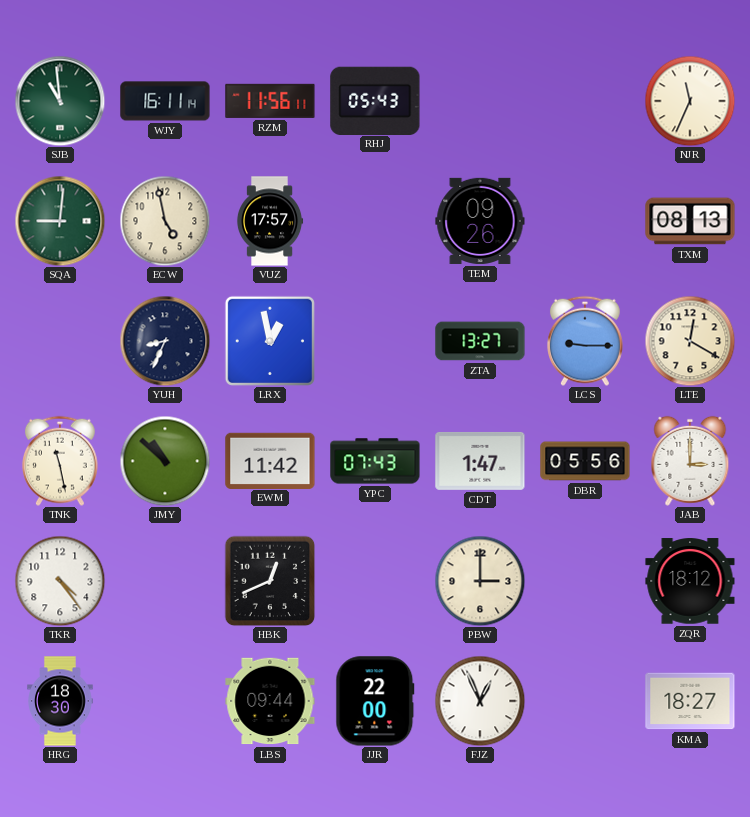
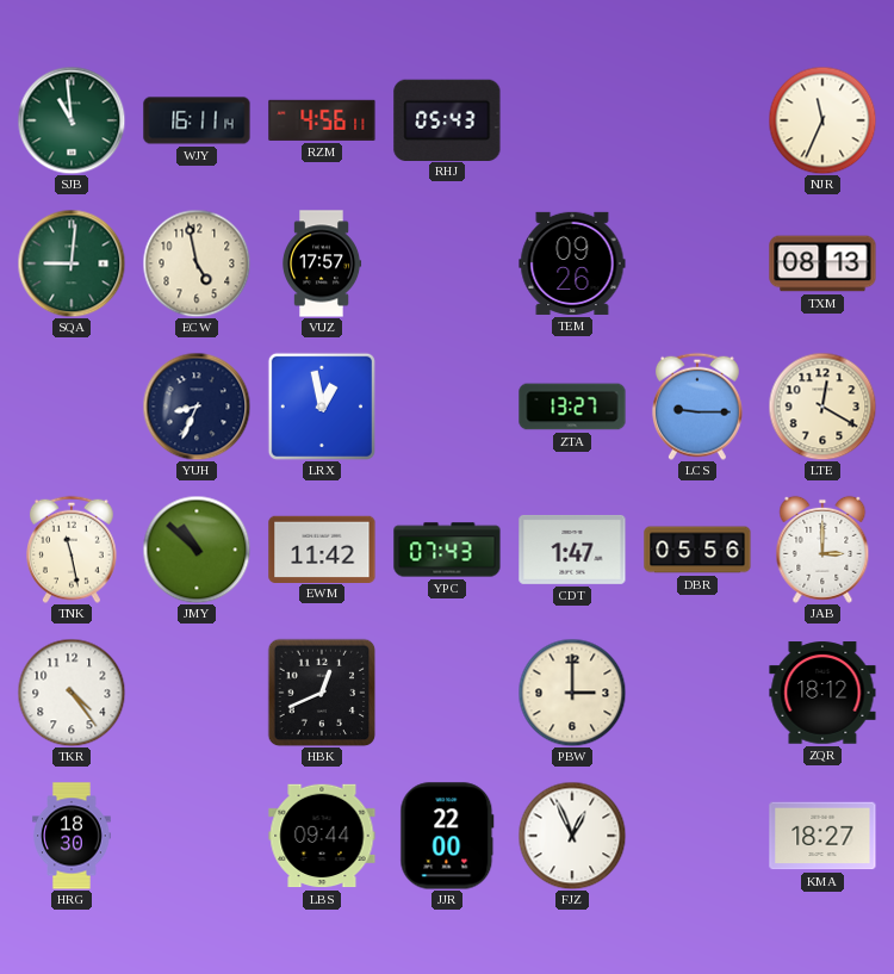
RZM: 11:56 -> 4:56
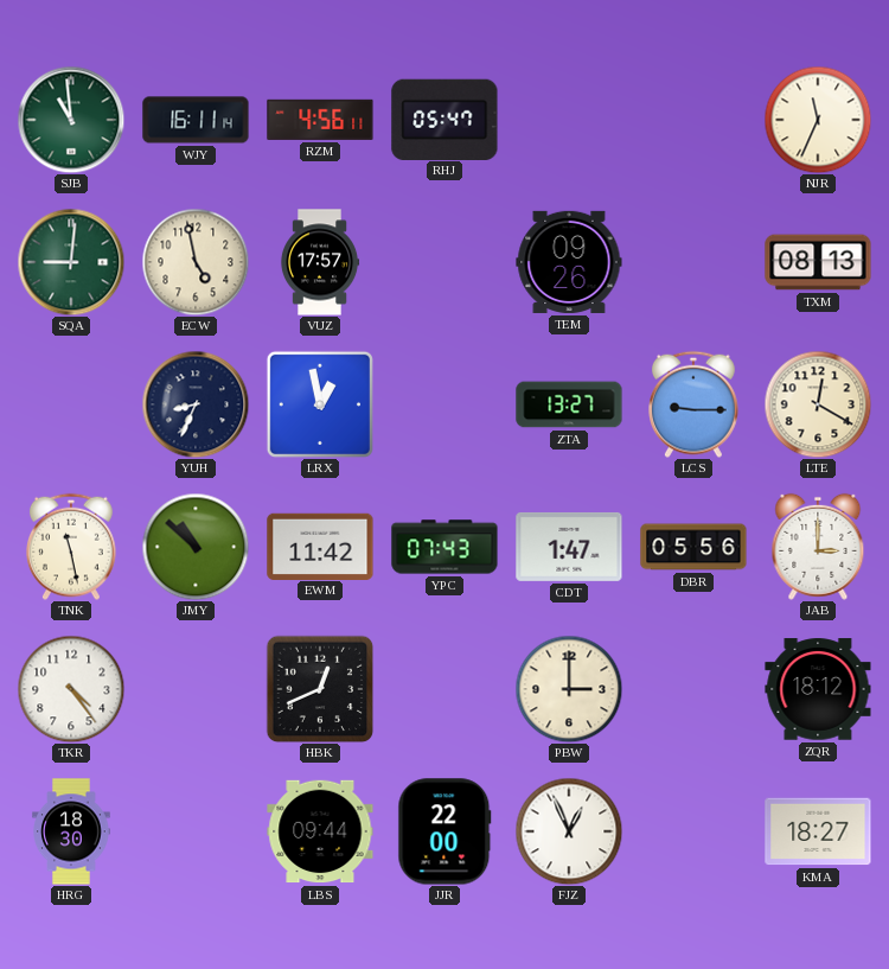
RHJ: 05:43 -> 05:47
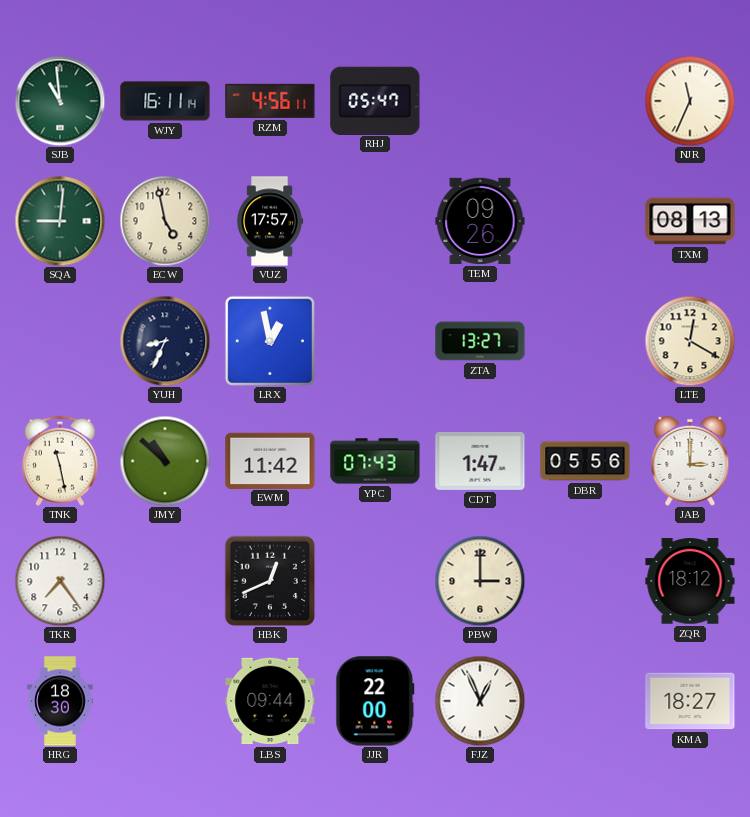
LCS: 9:15 -> none
TKR: 4:24 -> 7:24
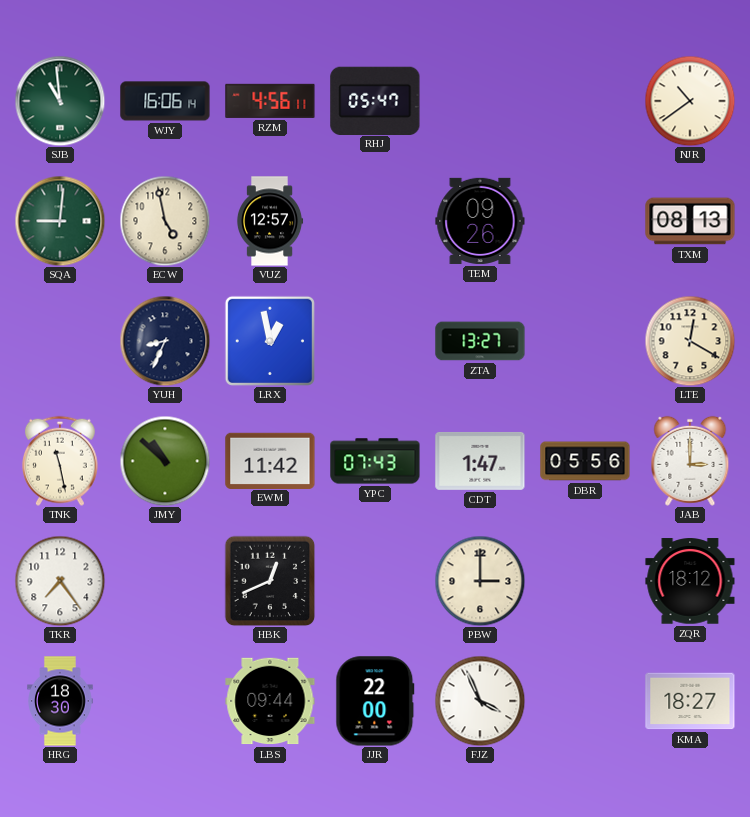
WJY: 16:11 -> 16:06
NJR: 11:34 -> 10:39
VUZ: 17:57 -> 12:57
FJZ: 12:56 -> 3:56
